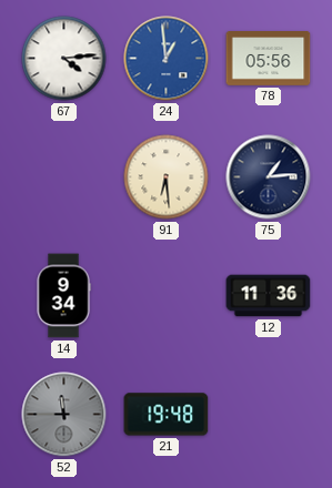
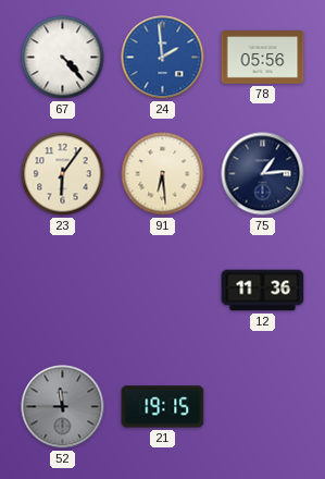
67: 4:14 -> 4:23
24: 12:59 -> 1:59
23: none -> 6:06
14: 9:34 -> none
21: 19:48 -> 19:15
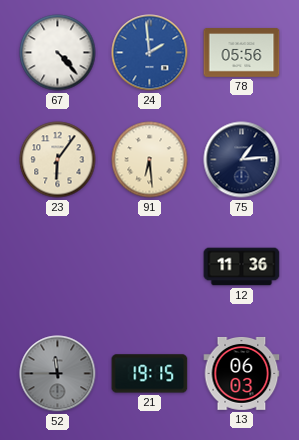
13: none -> 06:03
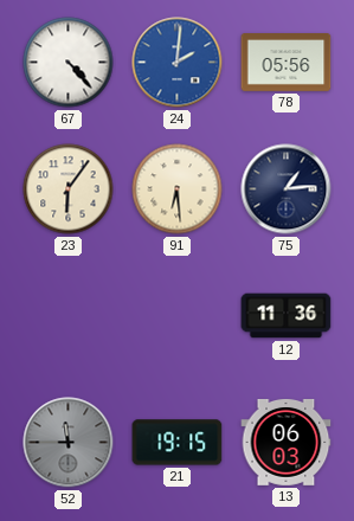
24: 1:59 -> 2:01
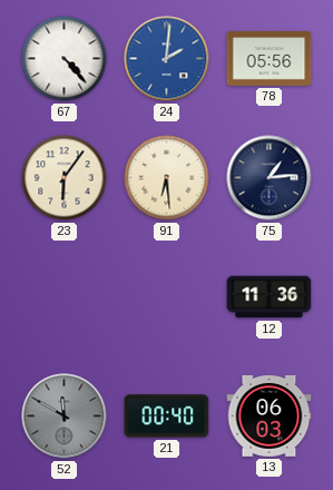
52: 11:45 -> 11:50
21: 19:15 -> 00:40
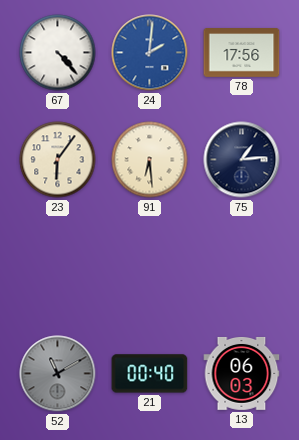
78: 05:56 -> 17:56
12: 11:36 -> none
52: 11:50 -> 11:10
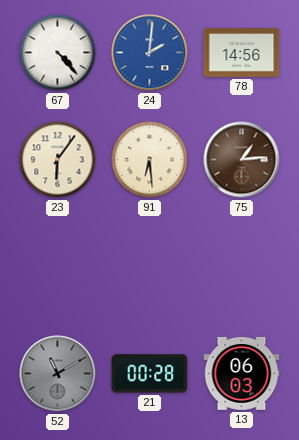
78: 17:56 -> 14:56
75 dial: navy -> brown
21: 00:40 -> 00:28
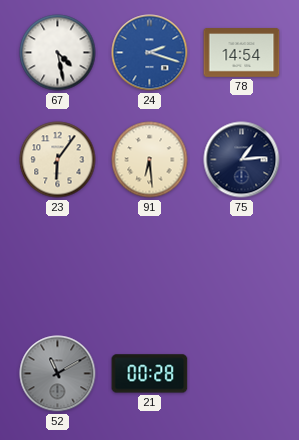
67: 4:23 -> 4:28
24: 2:01 -> 2:18
78: 14:56 -> 14:54
75 dial: brown -> navy
13: 06:03 -> none
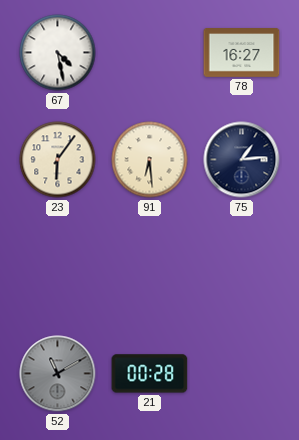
24: 2:18 -> none
78: 14:54 -> 16:27
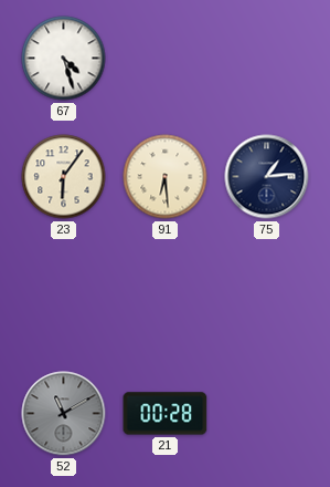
67: 4:28 -> 4:27
78: 16:27 -> none
